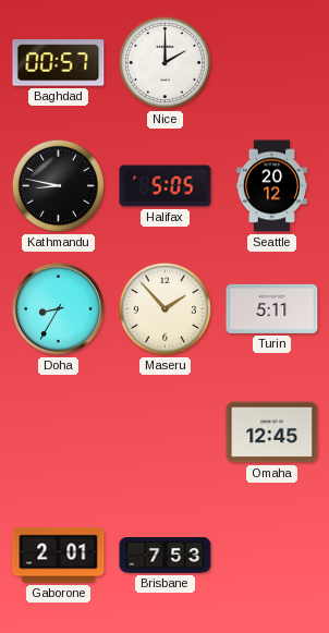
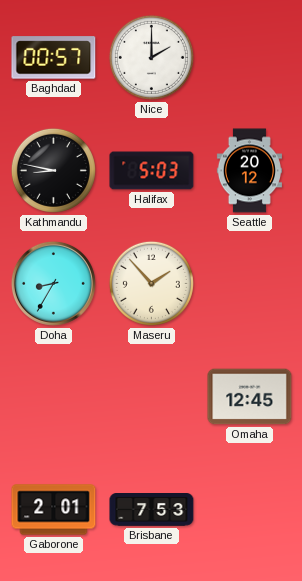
Halifax: 5:05 -> 5:03
Turin: 5:11 -> none
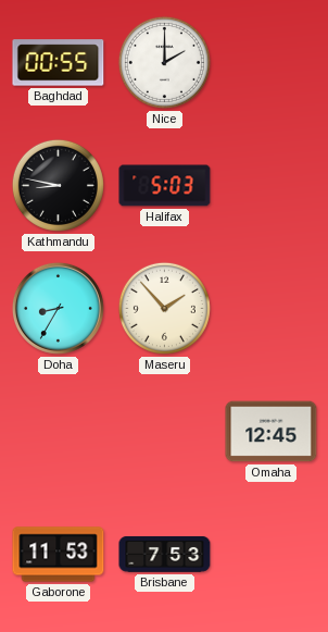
Baghdad: 00:57 -> 00:55
Seattle: 20:12 -> none
Gaborone: 2:01 -> 11:53
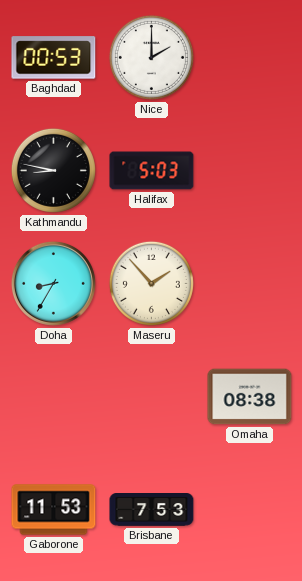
Baghdad: 00:55 -> 00:53
Omaha: 12:45 -> 08:38
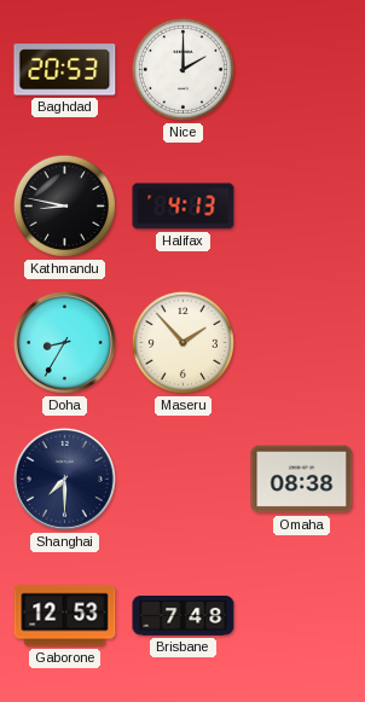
Baghdad: 00:53 -> 20:53
Halifax: 5:03 -> 4:13
Shanghai: none -> 7:30
Gaborone: 11:53 -> 12:53
Brisbane: 7:53 -> 7:48
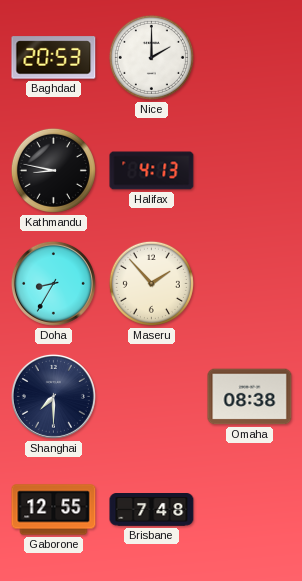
Gaborone: 12:53 -> 12:55
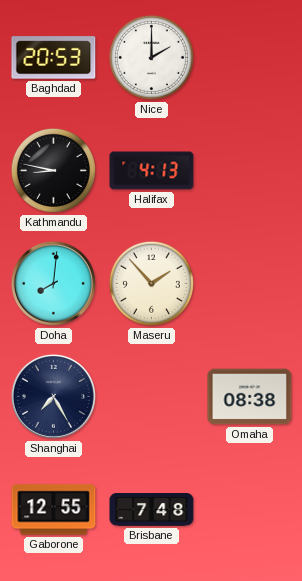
Doha: 8:35 -> 8:01
Shanghai: 7:30 -> 7:25
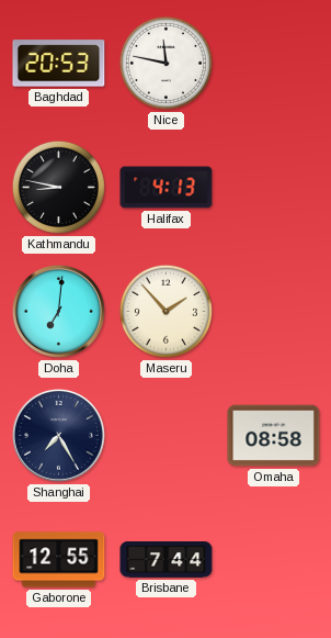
Nice: 2:00 -> 11:47
Doha: 8:01 -> 7:01
Omaha: 08:38 -> 08:58
Brisbane: 7:48 -> 7:44
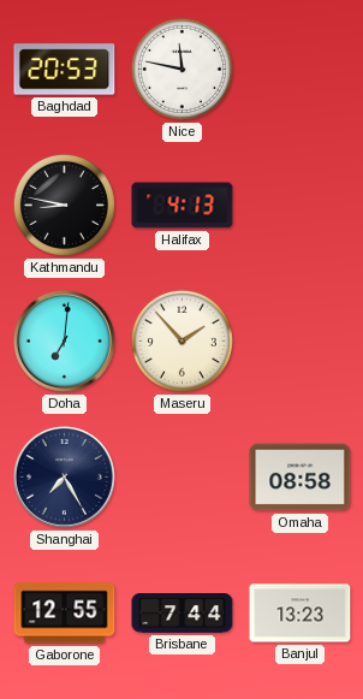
Banjul: none -> 13:23
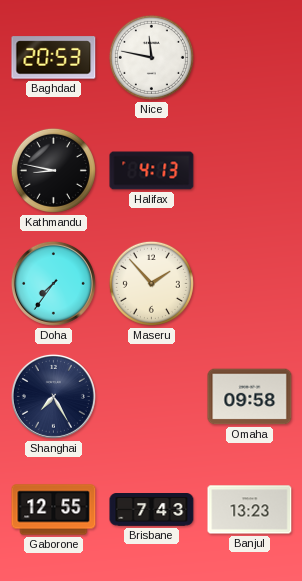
Doha: 7:01 -> 7:36
Omaha: 08:58 -> 09:58
Brisbane: 7:44 -> 7:43
